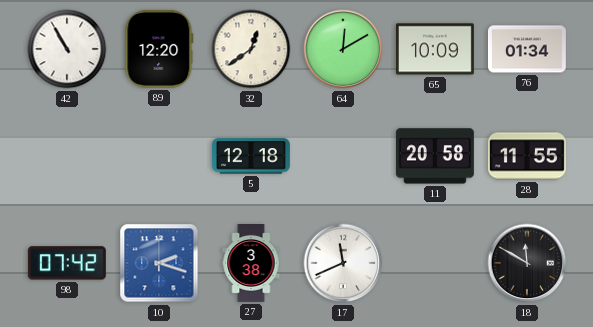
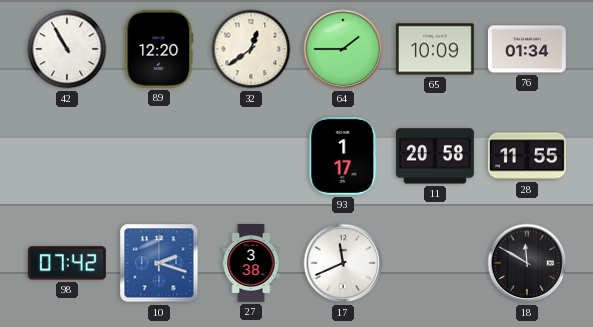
64: 12:10 -> 1:45
5: 12:18 -> none
93: none -> 1:17
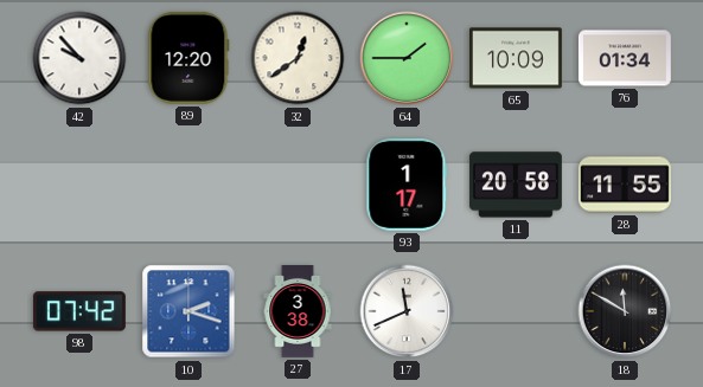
42: 10:55 -> 9:53
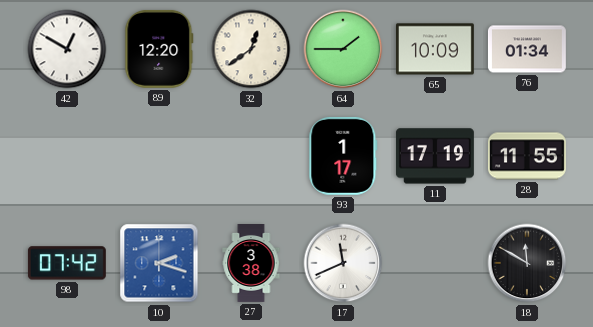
42: 9:53 -> 12:50
11: 20:58 -> 17:19
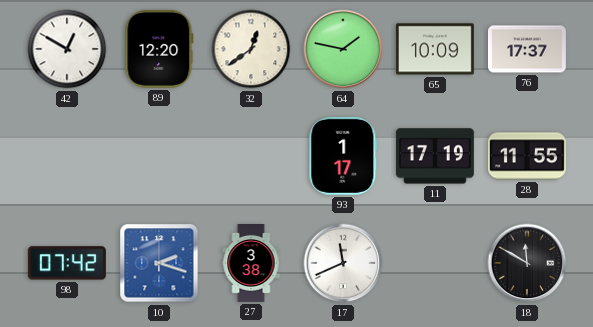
64: 1:45 -> 1:47
76: 01:34 -> 17:37
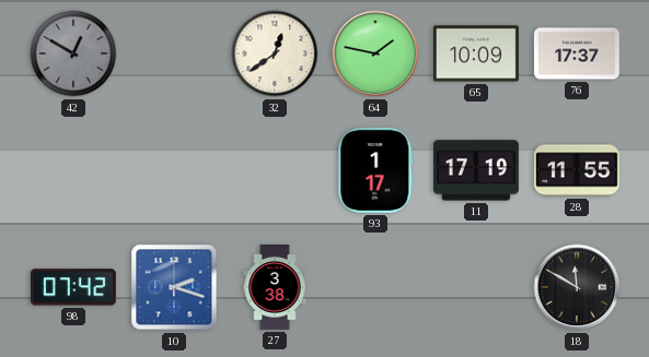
42 dial: white -> grey
89: 12:20 -> none
17: 11:41 -> none
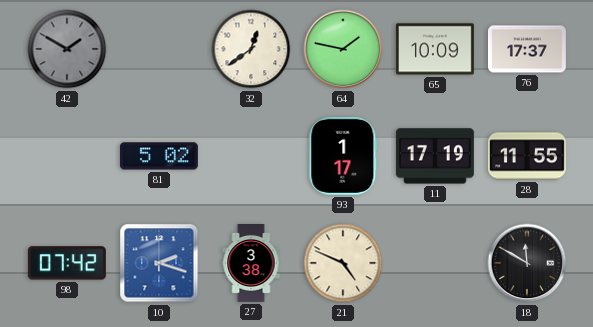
42: 12:50 -> 1:50
81: none -> 5:02
21: none -> 4:49
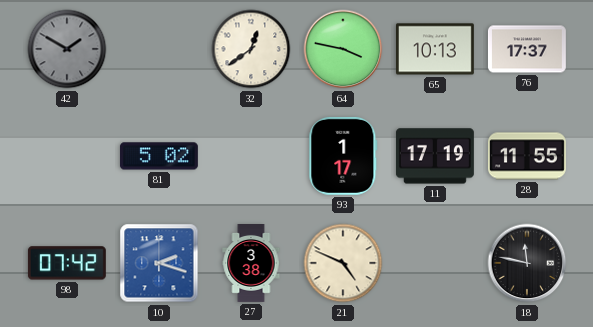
64: 1:47 -> 3:47
65: 10:09 -> 10:13
18: 11:50 -> 11:47
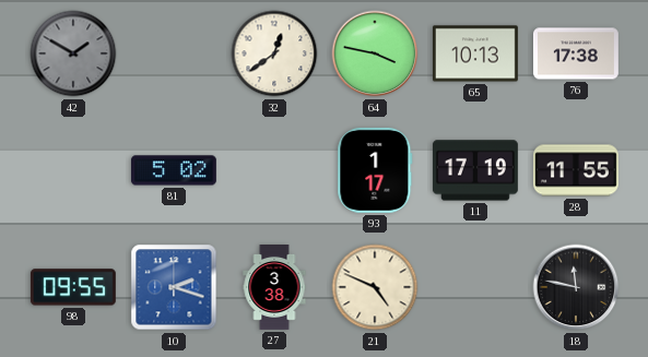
76: 17:37 -> 17:38
98: 07:42 -> 09:55
